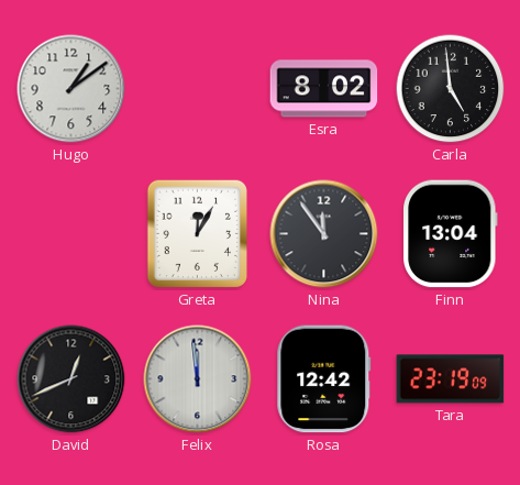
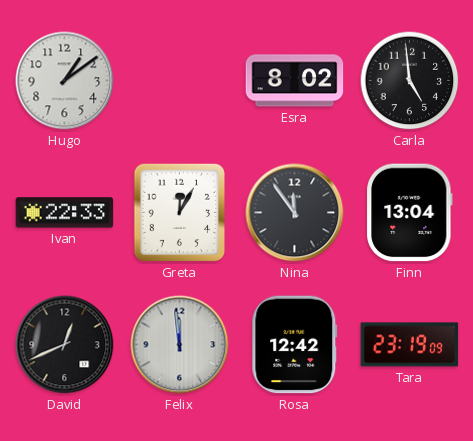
Ivan: none -> 22:33
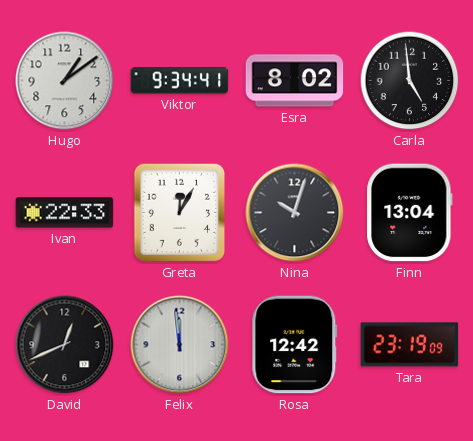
Viktor: none -> 9:34
Nina: 11:54 -> 10:03
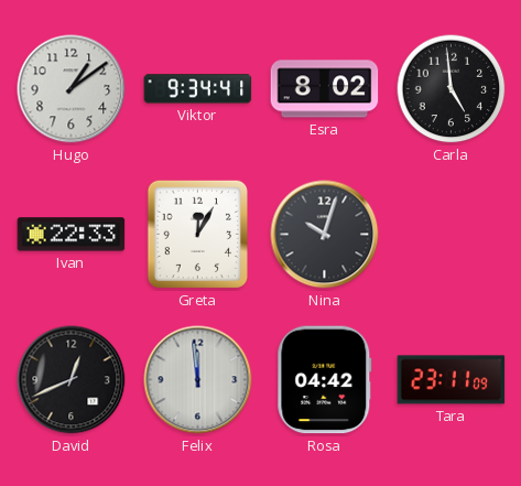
Finn: 13:04 -> none
Rosa: 12:42 -> 04:42
Tara: 23:19 -> 23:11
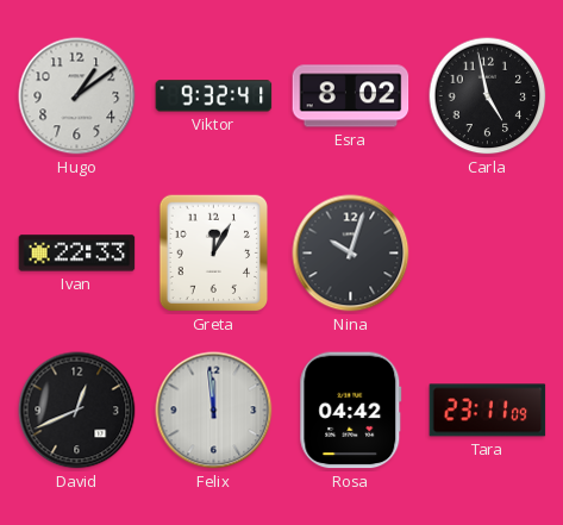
Viktor: 9:34 -> 9:32
Carla: 4:59 -> 4:58
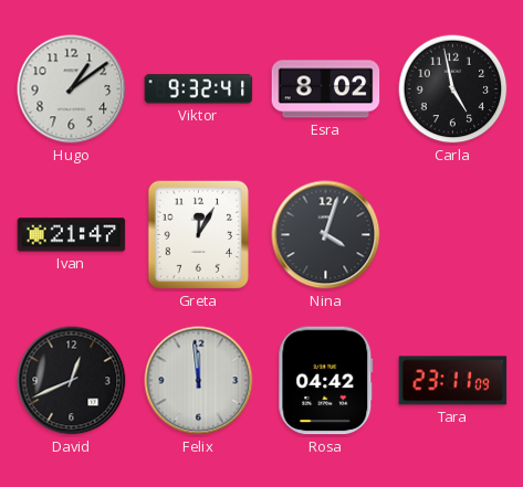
Ivan: 22:33 -> 21:47
Nina: 10:03 -> 4:03
